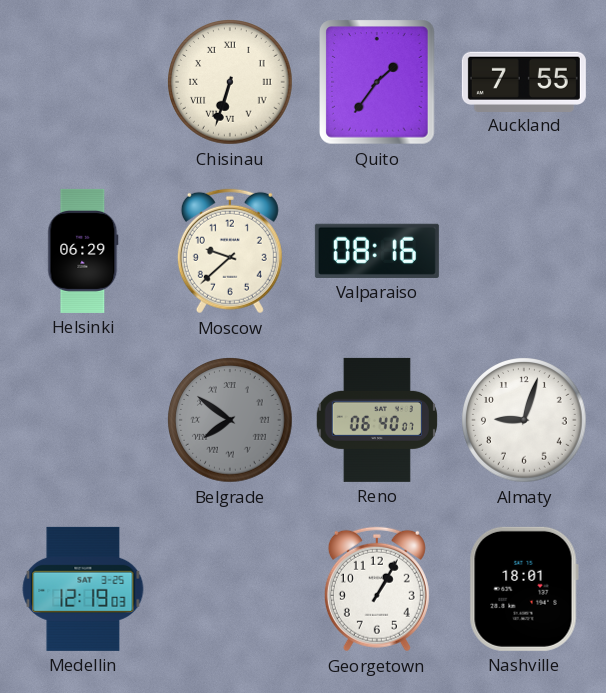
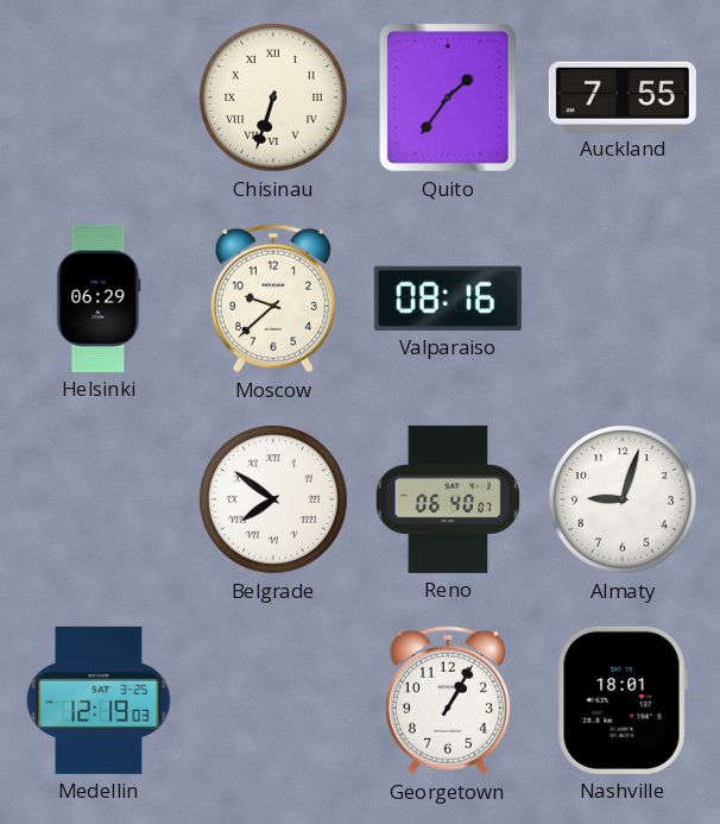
Belgrade dial: grey -> white
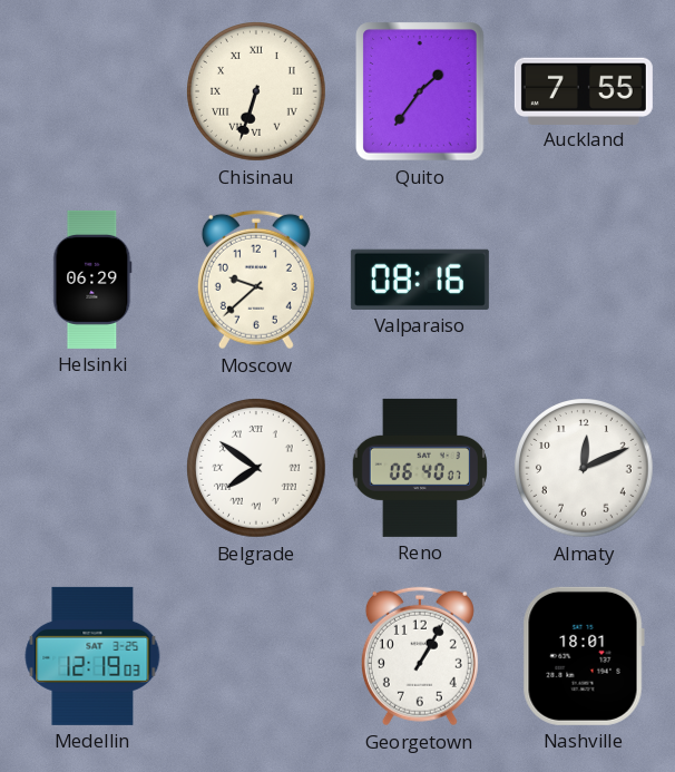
Almaty: 9:03 -> 12:11
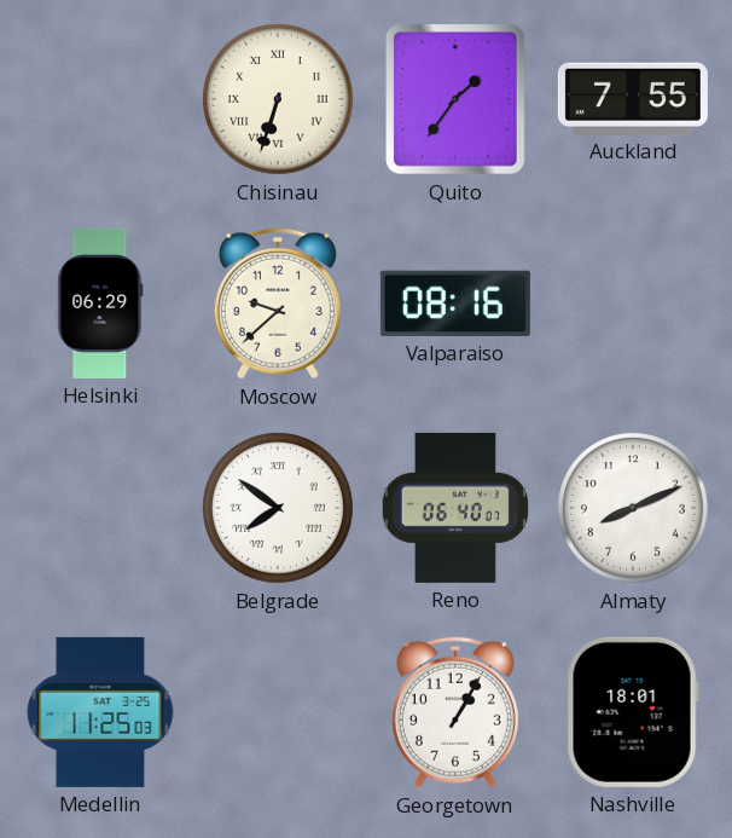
Almaty: 12:11 -> 8:11
Medellin: 12:19 -> 11:25
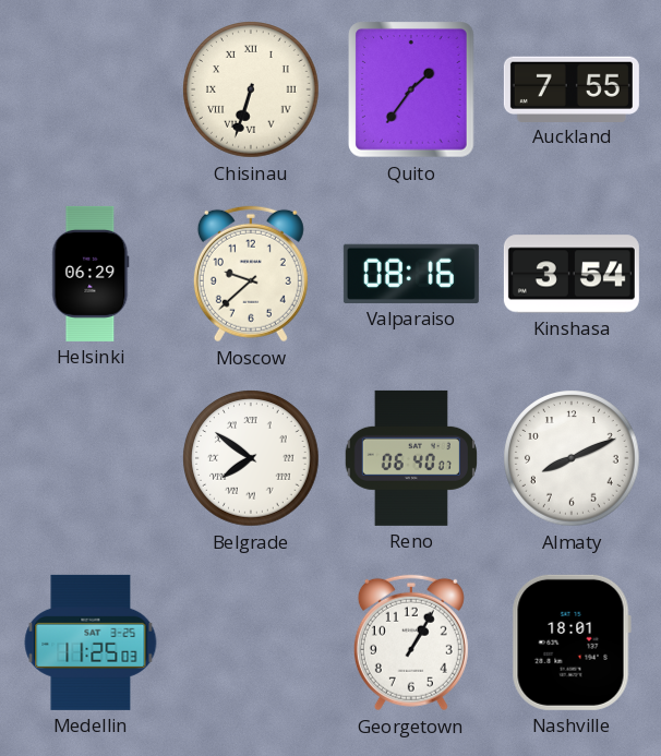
Kinshasa: none -> 3:54
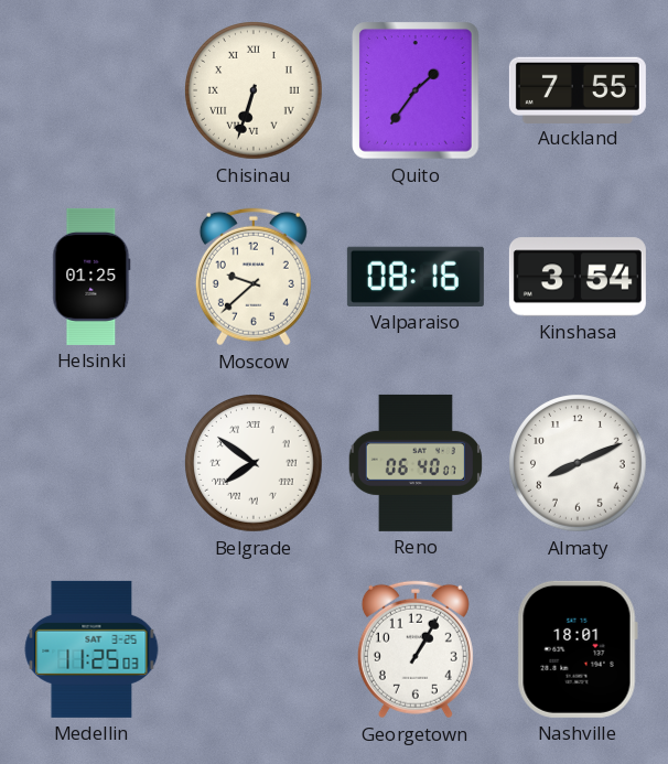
Helsinki: 06:29 -> 01:25
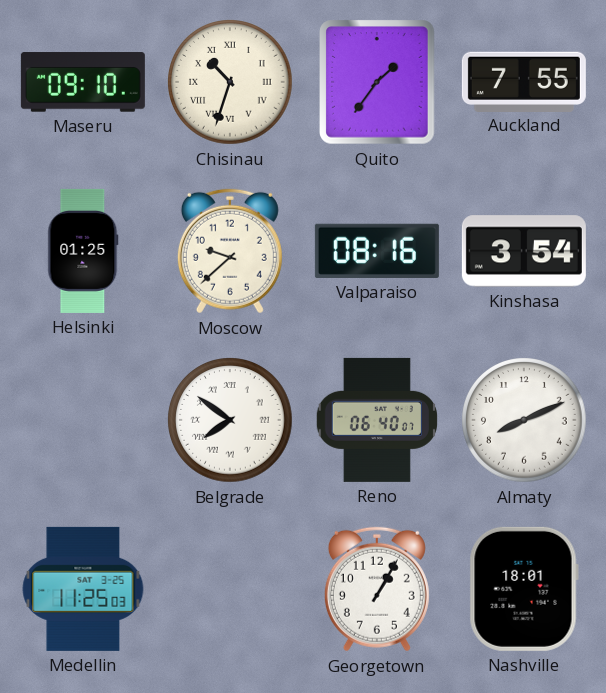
Maseru: none -> 09:10
Chisinau: 6:33 -> 10:33
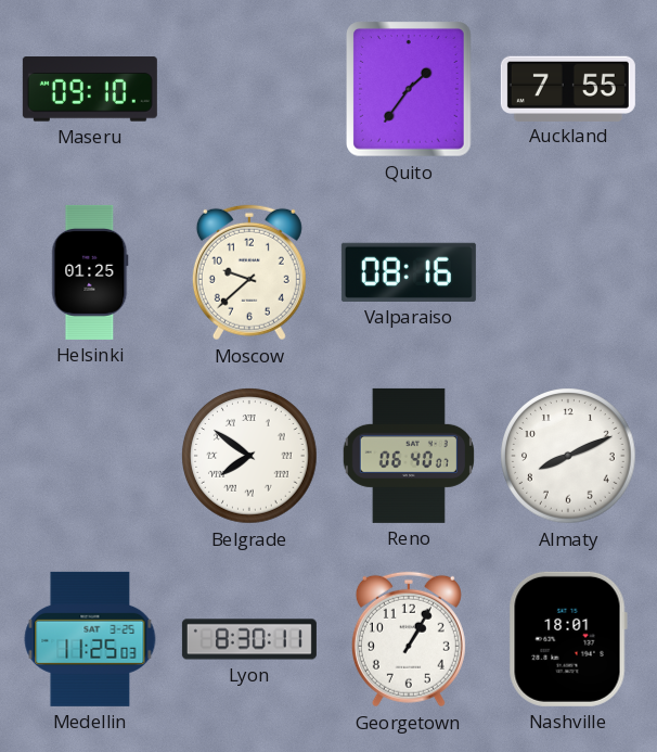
Chisinau: 10:33 -> none
Kinshasa: 3:54 -> none
Lyon: none -> 8:30
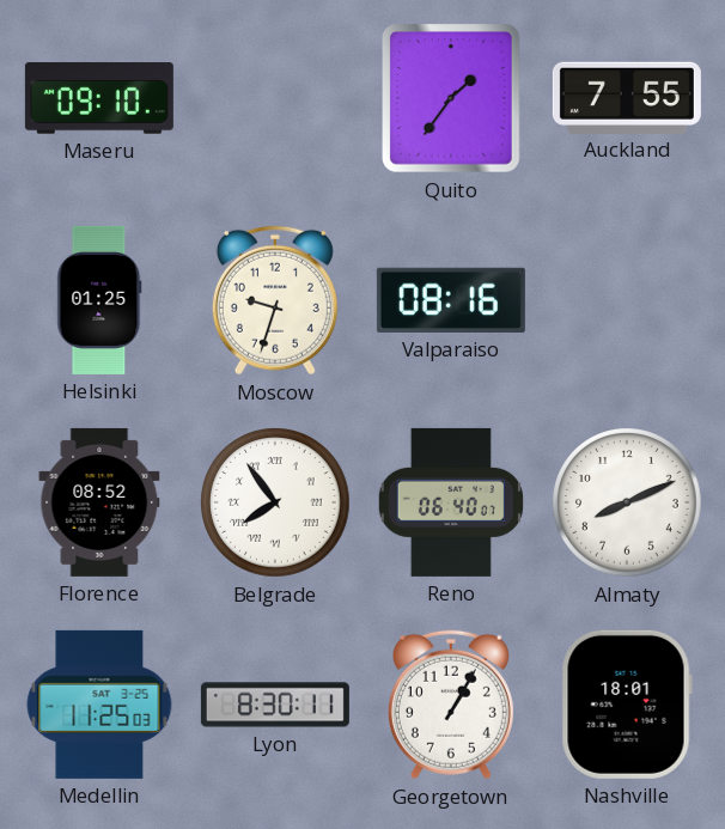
Moscow: 9:38 -> 9:33
Florence: none -> 08:52
Belgrade: 7:51 -> 7:54
